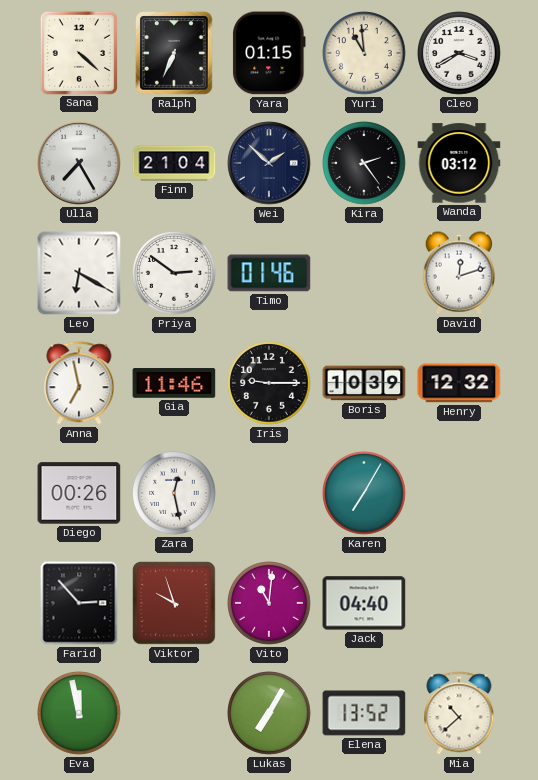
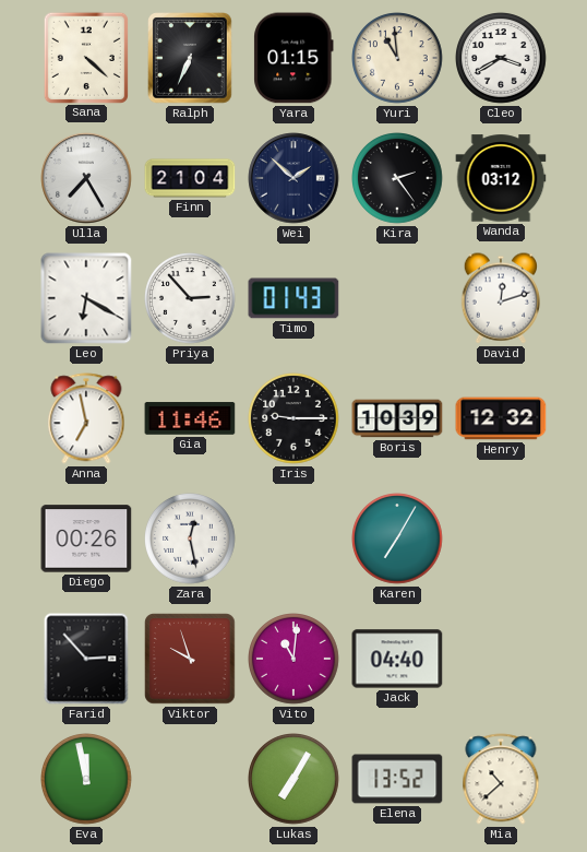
Priya: 2:51 -> 2:53
Timo: 01:46 -> 01:43
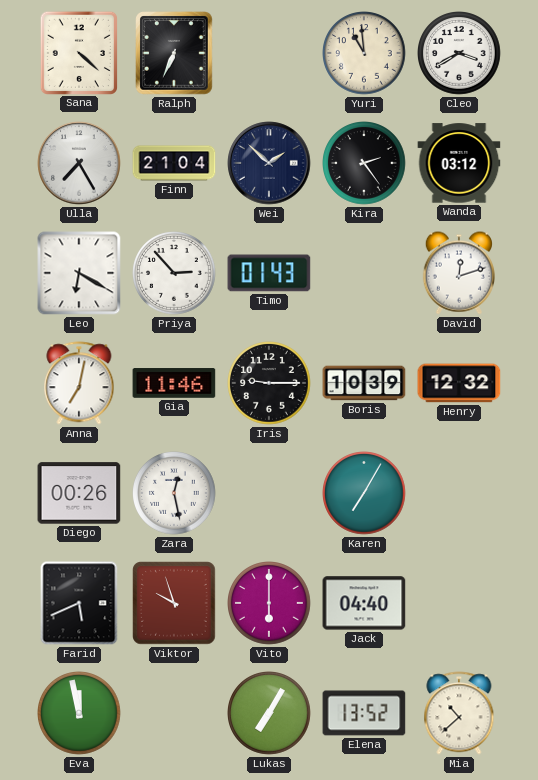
Yara: 01:15 -> none
Anna: 6:58 -> 7:02
Farid: 2:53 -> 5:41
Vito: 11:01 -> 6:00
